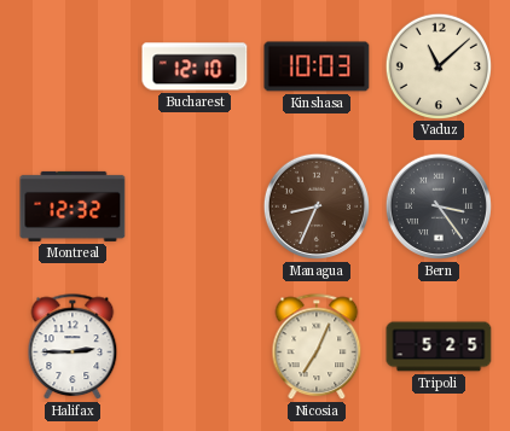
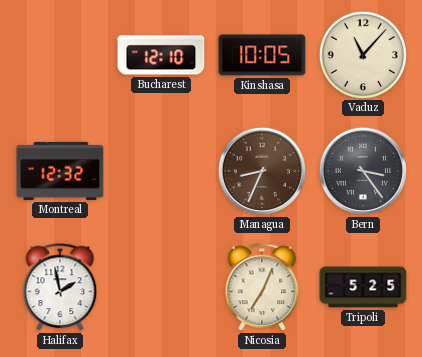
Kinshasa: 10:03 -> 10:05
Vaduz: 11:08 -> 11:07
Halifax: 2:45 -> 1:58
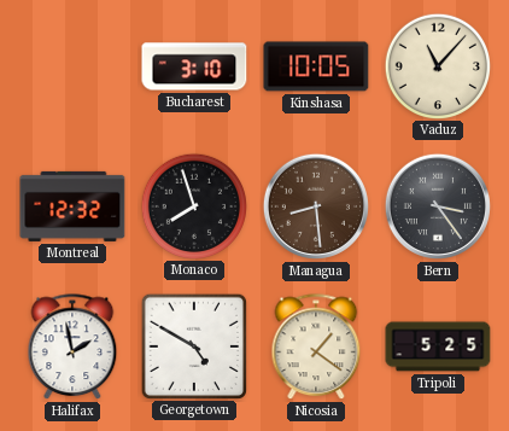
Bucharest: 12:10 -> 3:10
Monaco: none -> 7:57
Managua: 8:34 -> 8:29
Georgetown: none -> 4:50
Nicosia: 7:04 -> 1:21
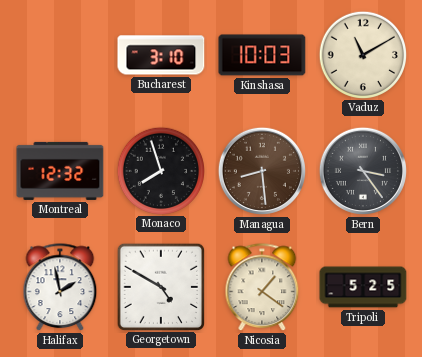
Kinshasa: 10:05 -> 10:03
Vaduz: 11:07 -> 11:10
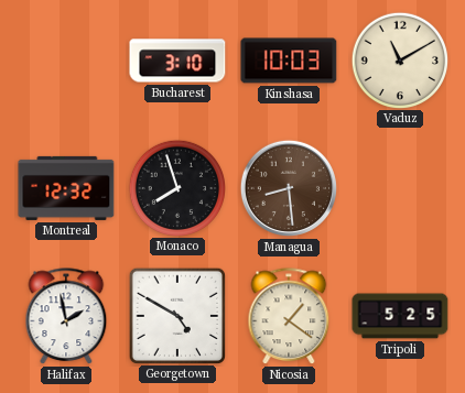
Bern: 3:24 -> none
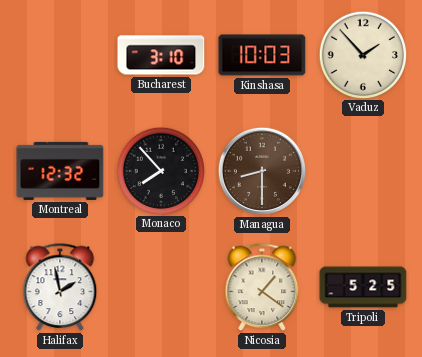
Vaduz: 11:10 -> 1:53
Monaco: 7:57 -> 7:53
Managua: 8:29 -> 8:30
Georgetown: 4:50 -> none
